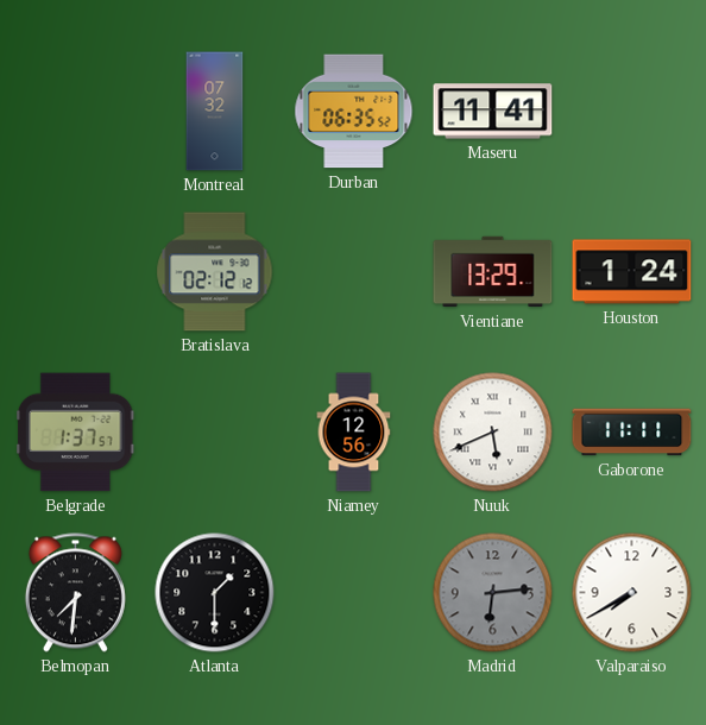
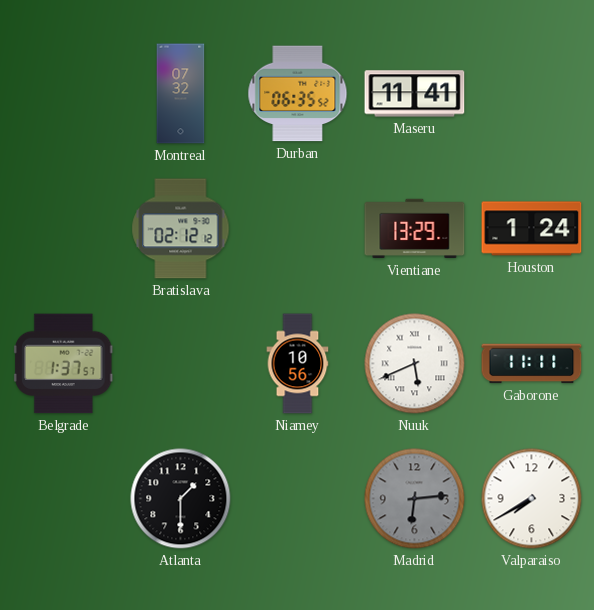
Niamey: 12:56 -> 10:56
Belmopan: 7:31 -> none
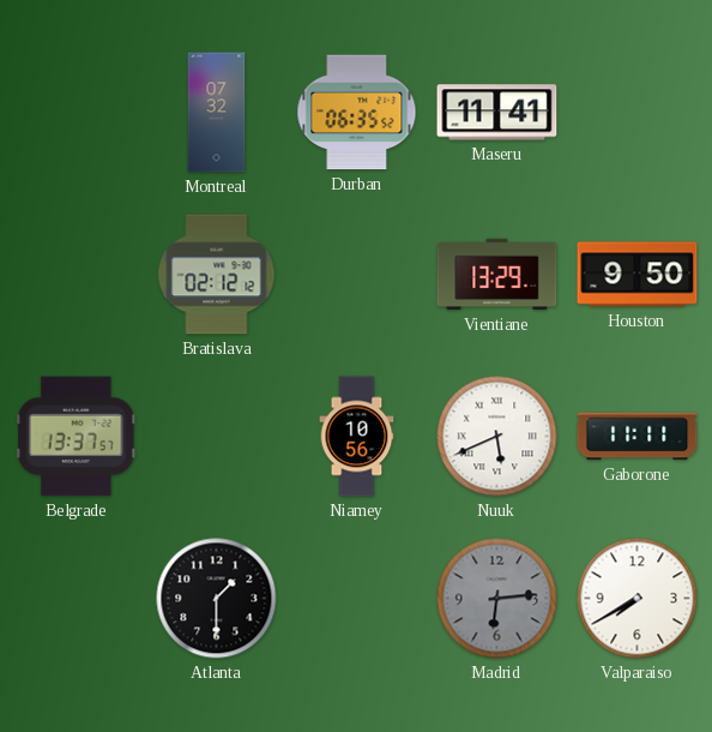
Houston: 1:24 -> 9:50
Belgrade: 1:37 -> 13:37
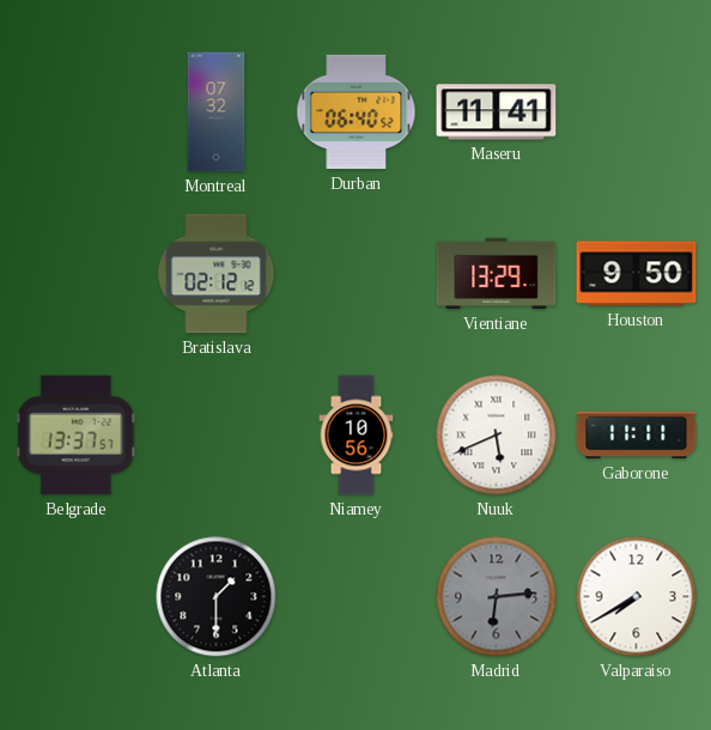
Durban: 06:35 -> 06:40
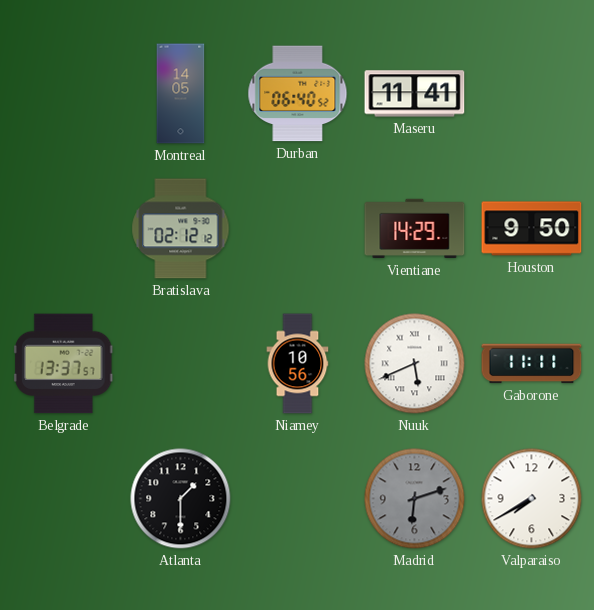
Montreal: 07:32 -> 14:05
Vientiane: 13:29 -> 14:29
Madrid: 6:14 -> 6:12
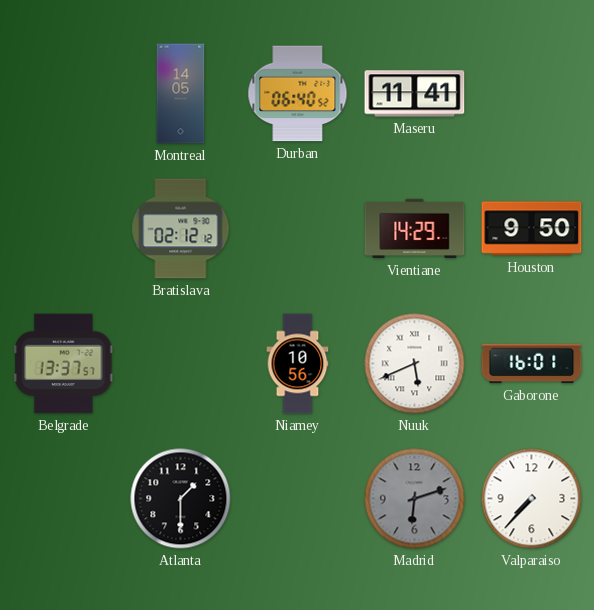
Gaborone: 11:11 -> 16:01
Valparaiso: 7:40 -> 7:37
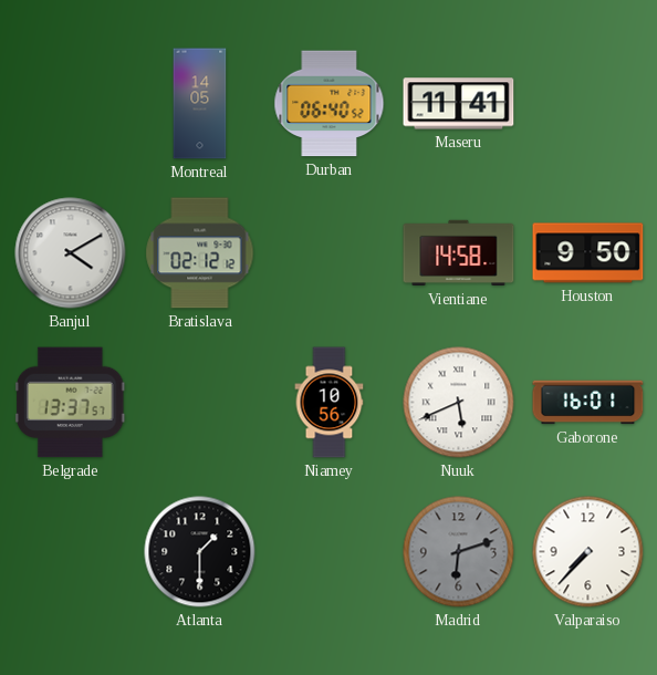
Banjul: none -> 4:10
Vientiane: 14:29 -> 14:58
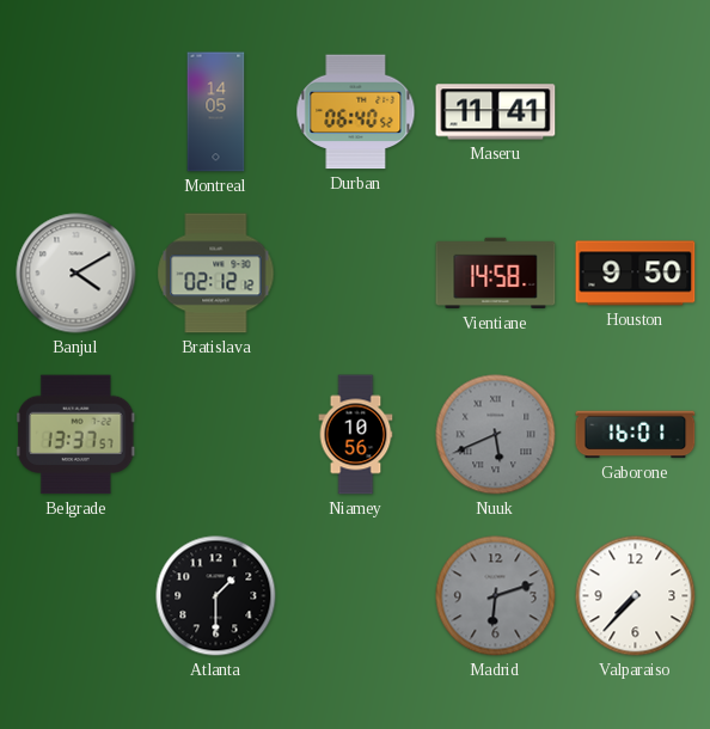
Nuuk dial: white -> grey
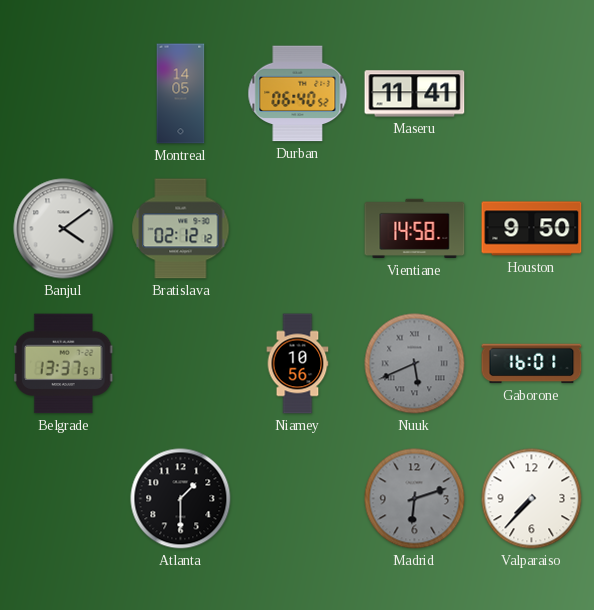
Banjul: 4:10 -> 4:09
